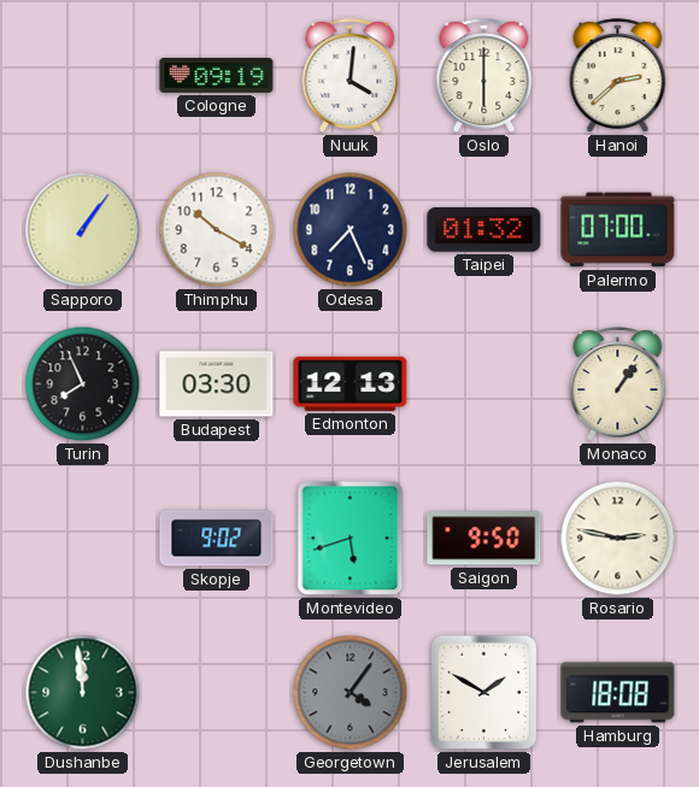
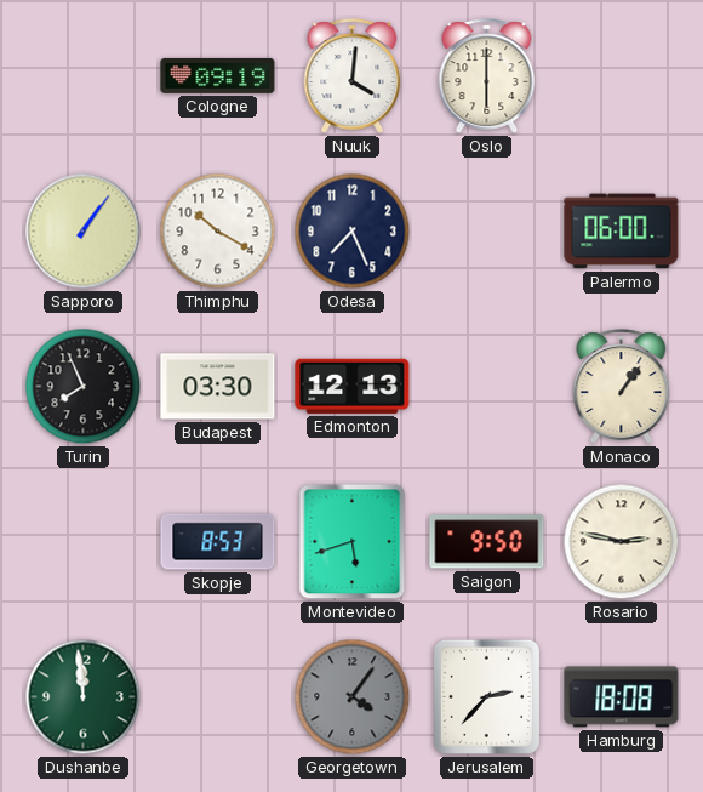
Hanoi: 2:38 -> none
Taipei: 01:32 -> none
Palermo: 07:00 -> 06:00
Skopje: 9:02 -> 8:53
Jerusalem: 1:50 -> 2:37
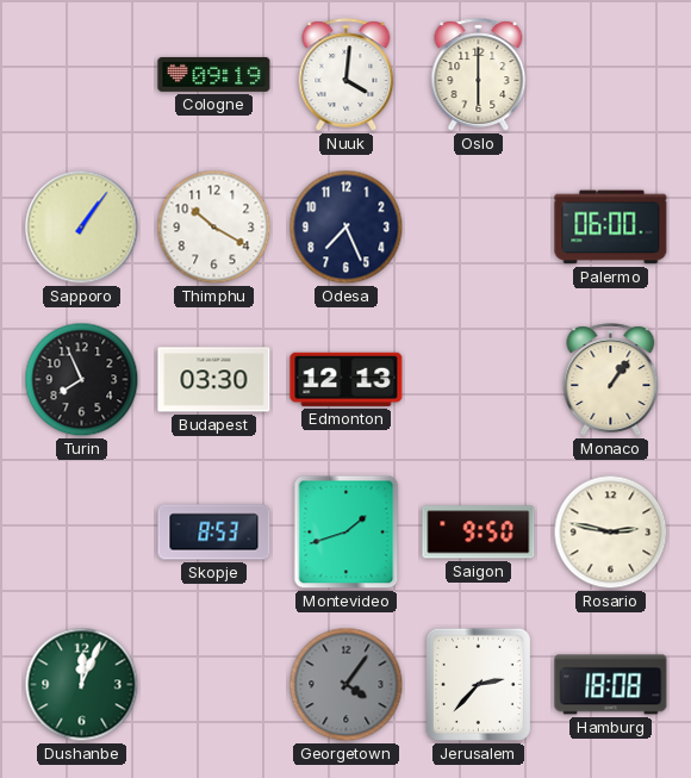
Montevideo: 5:42 -> 1:42
Dushanbe: 11:59 -> 12:04
